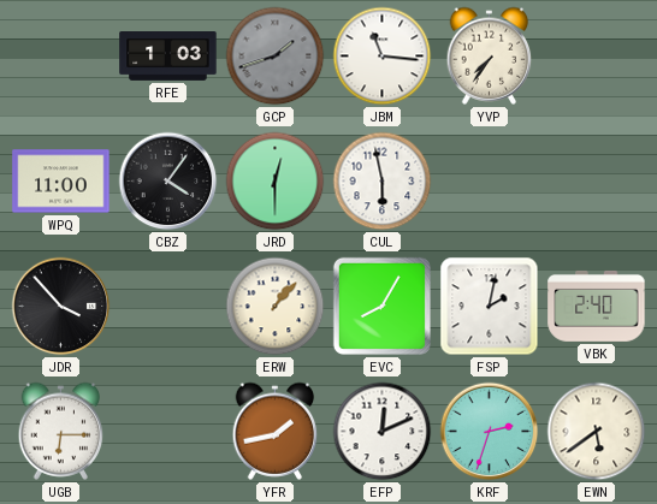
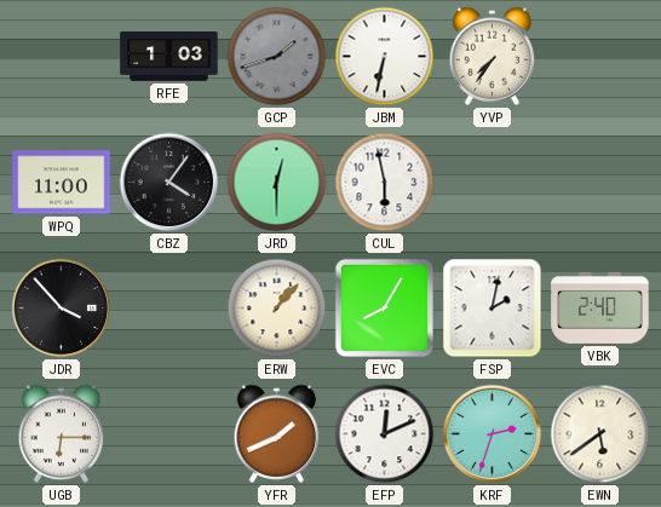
JBM: 11:16 -> 6:32
YFR: 1:43 -> 1:41
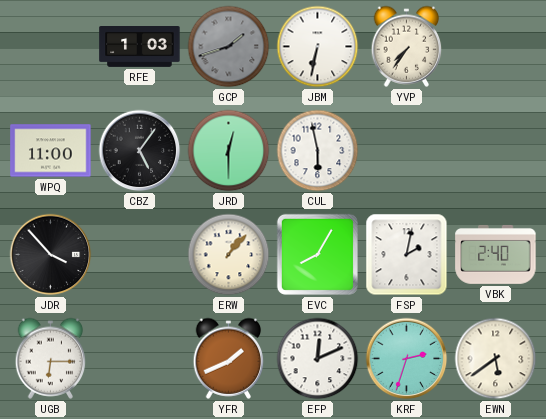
CBZ: 4:06 -> 5:06
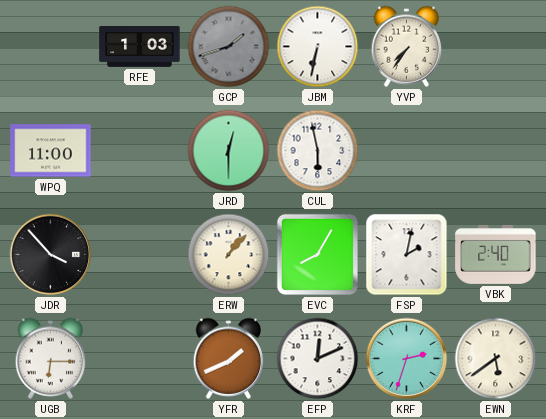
CBZ: 5:06 -> none
